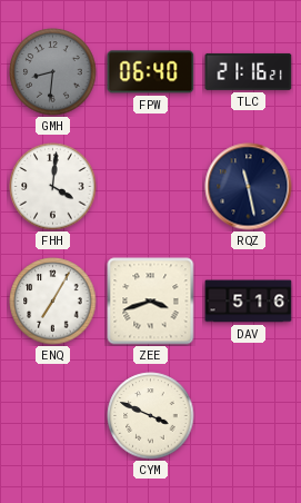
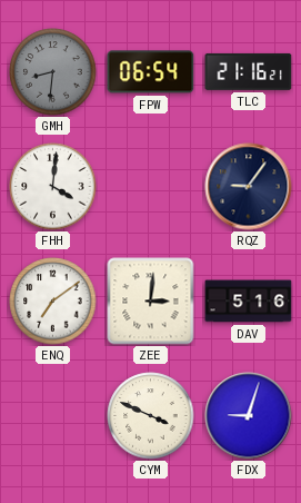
FPW: 06:40 -> 06:54
RQZ: 11:28 -> 9:06
ENQ: 7:05 -> 7:09
ZEE: 3:42 -> 3:01
FDX: none -> 9:03
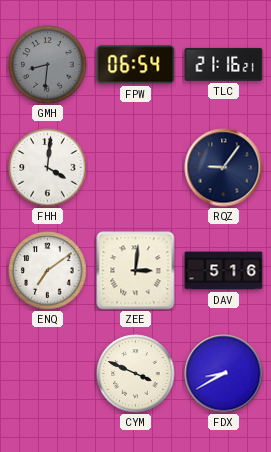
FDX: 9:03 -> 8:40
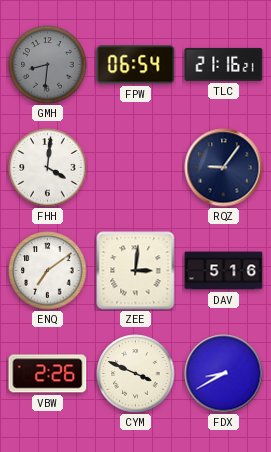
VBW: none -> 2:26
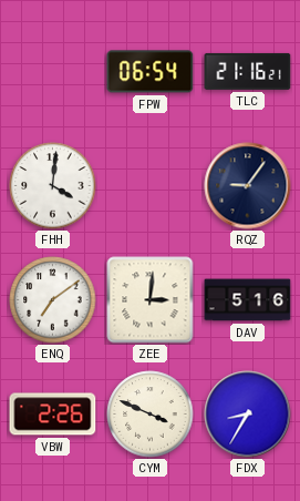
GMH: 8:31 -> none
FDX: 8:40 -> 8:35
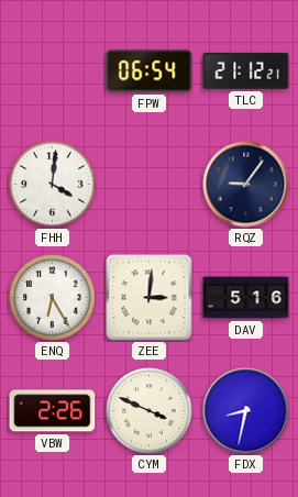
TLC: 21:16 -> 21:12
ENQ: 7:09 -> 6:25
FDX: 8:35 -> 8:32
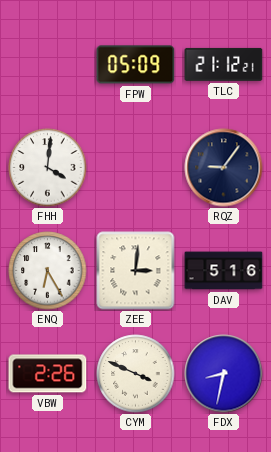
FPW: 06:54 -> 05:09
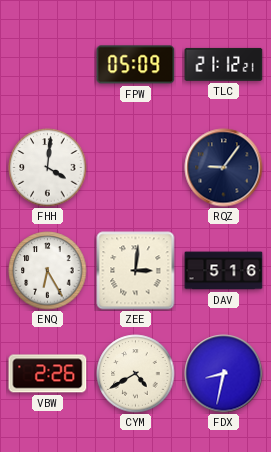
CYM: 3:49 -> 4:40
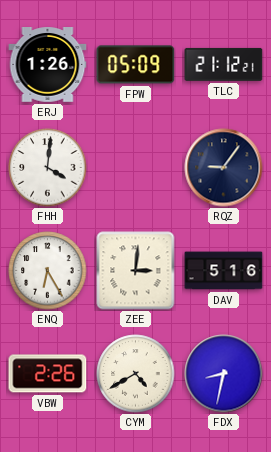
ERJ: none -> 1:26
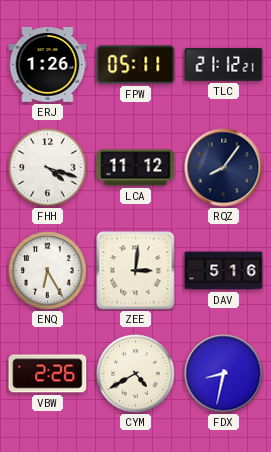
FPW: 05:09 -> 05:11
FHH: 4:01 -> 4:18
LCA: none -> 11:12
RQZ: 9:06 -> 8:06
